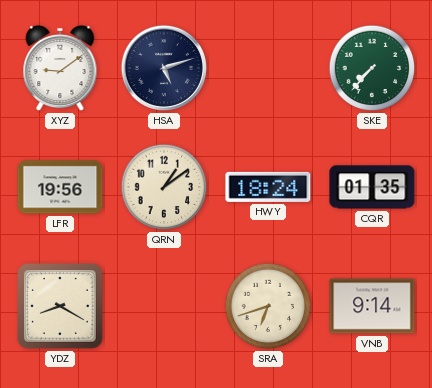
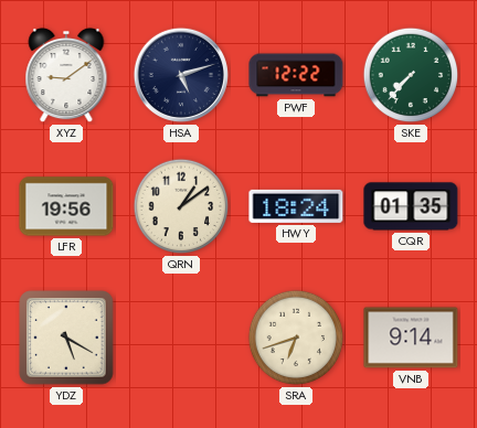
PWF: none -> 12:22
YDZ: 8:20 -> 5:20
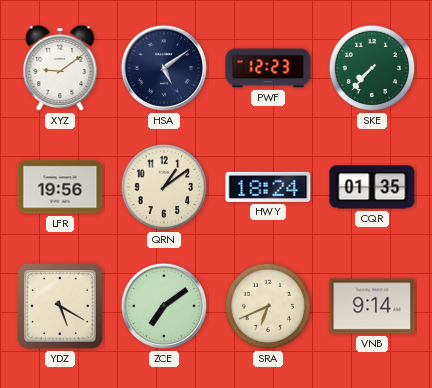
HSA: 5:12 -> 5:09
PWF: 12:22 -> 12:23
ZCE: none -> 7:09
SRA: 6:42 -> 6:41
